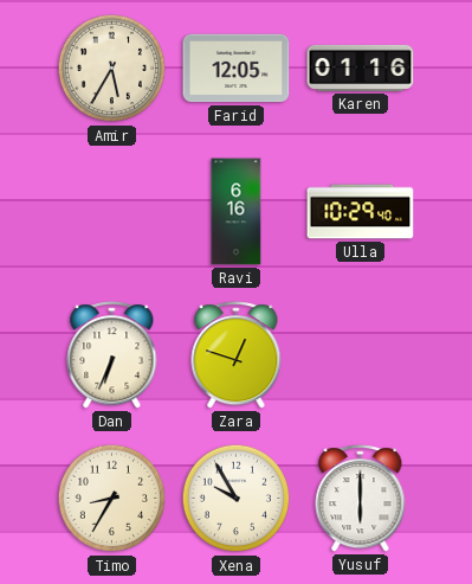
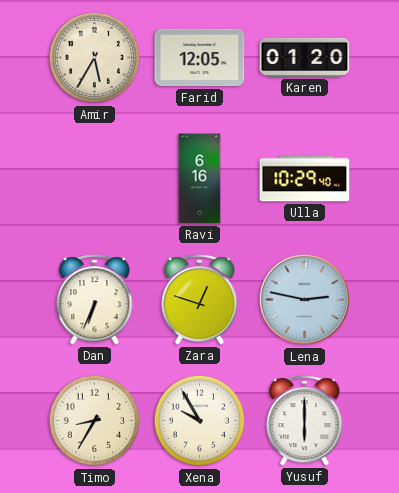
Karen: 01:16 -> 01:20
Lena: none -> 2:47
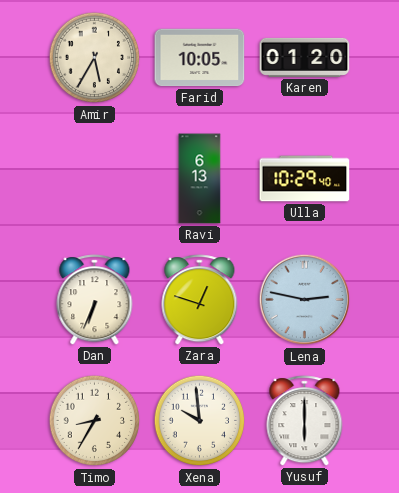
Farid: 12:05 -> 10:05
Ravi: 6:16 -> 6:13
Xena: 9:55 -> 9:59
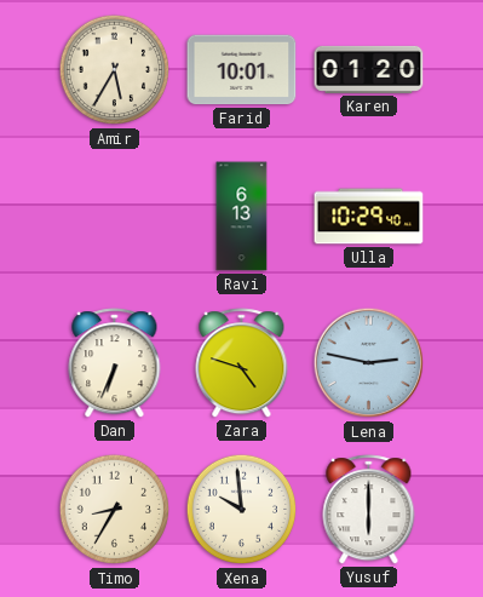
Farid: 10:05 -> 10:01
Zara: 12:48 -> 4:48
